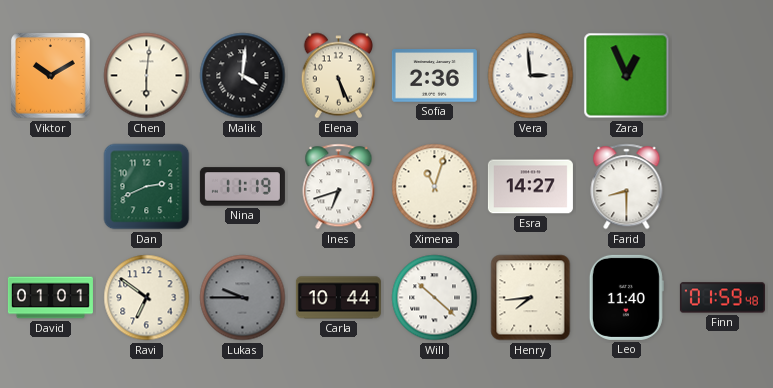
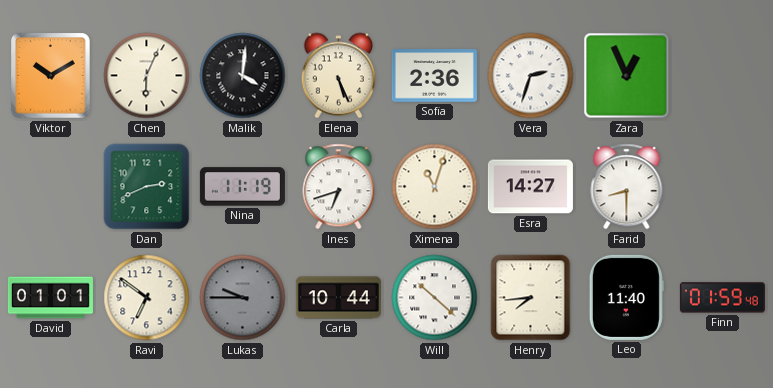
Chen: 6:01 -> 6:04
Vera: 2:59 -> 2:33
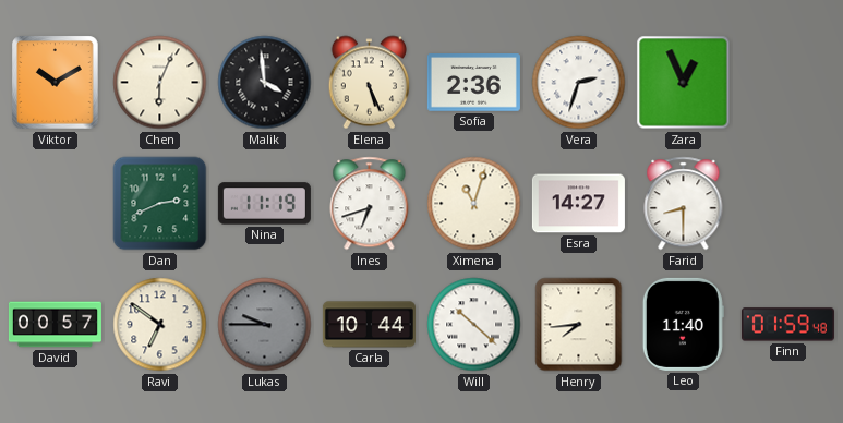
Malik: 4:01 -> 3:59
David: 01:01 -> 00:57
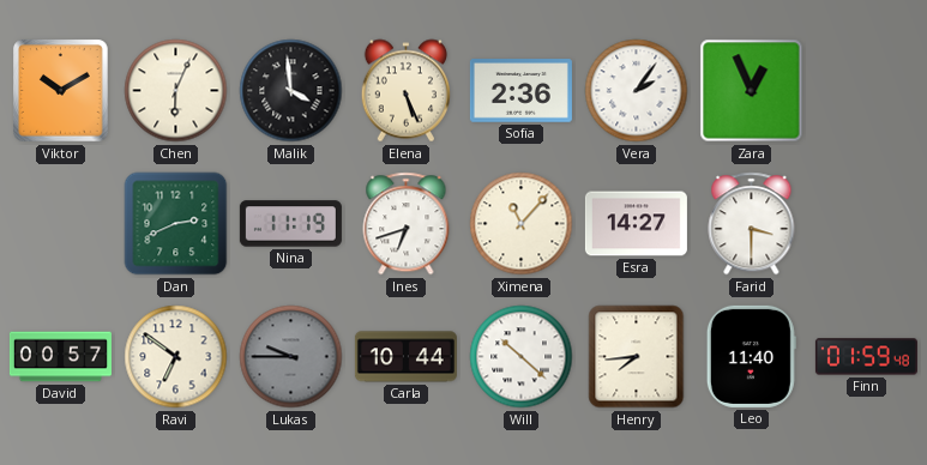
Vera: 2:33 -> 2:06
Ximena: 11:03 -> 11:07
Farid: 8:30 -> 3:30
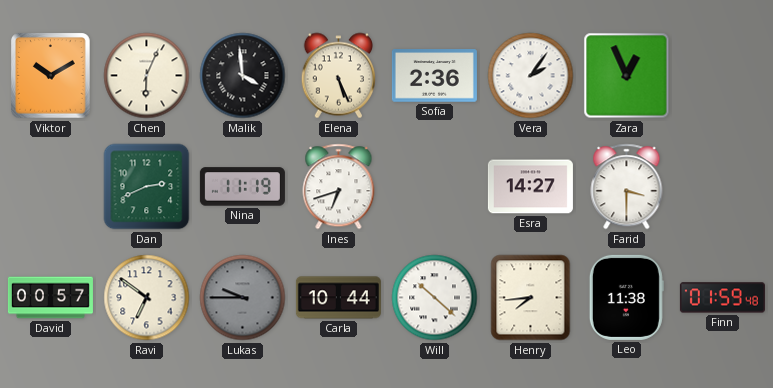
Ximena: 11:07 -> none
Leo: 11:40 -> 11:38
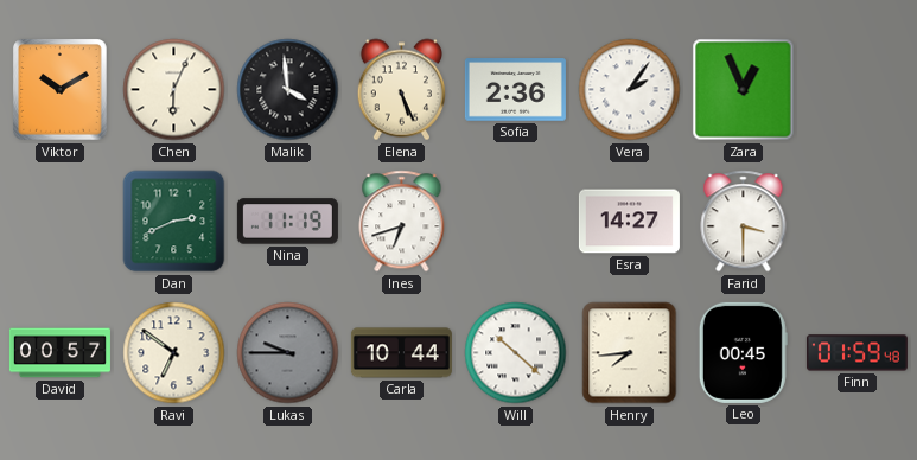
Leo: 11:38 -> 00:45
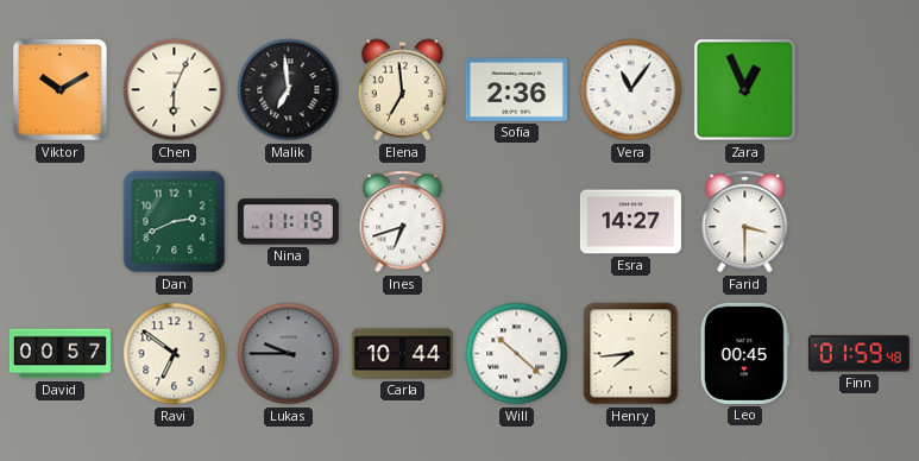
Malik: 3:59 -> 6:59
Elena: 5:26 -> 6:59
Vera: 2:06 -> 11:06
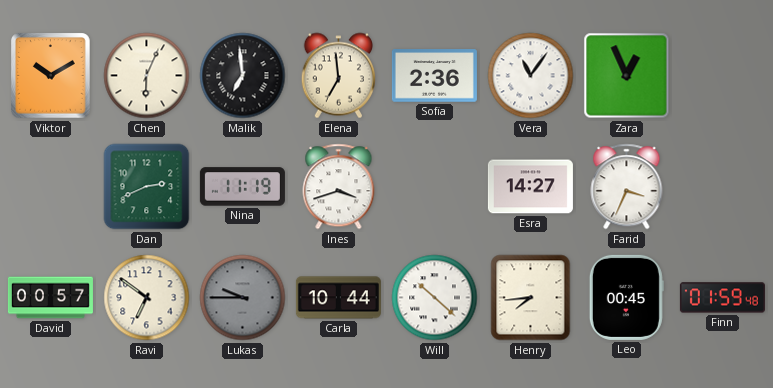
Ines: 6:42 -> 3:42
Farid: 3:30 -> 3:34
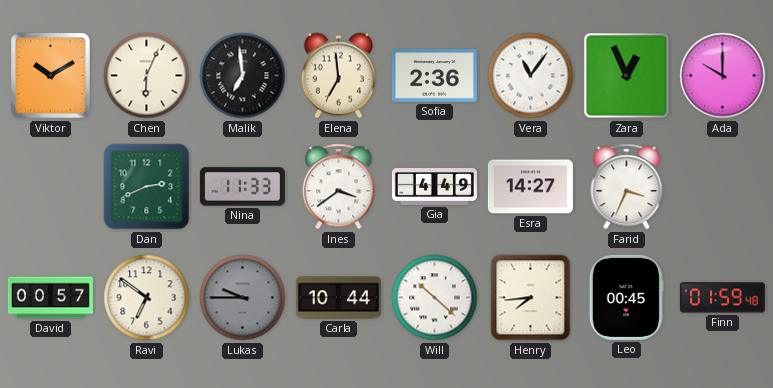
Ada: none -> 10:00
Nina: 11:19 -> 11:33
Ines: 3:42 -> 3:39
Gia: none -> 4:49
